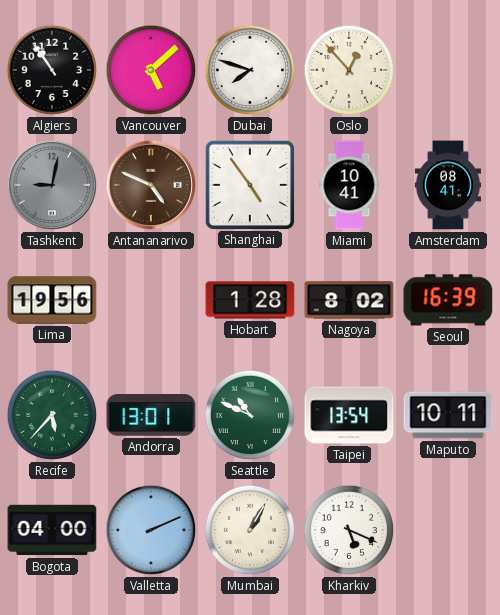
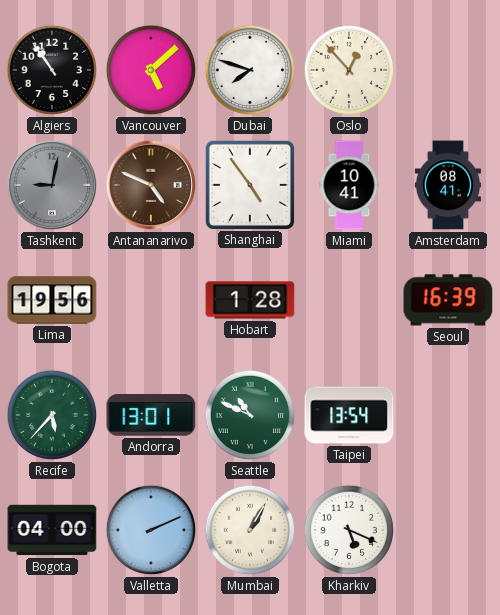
Nagoya: 8:02 -> none
Maputo: 10:11 -> none
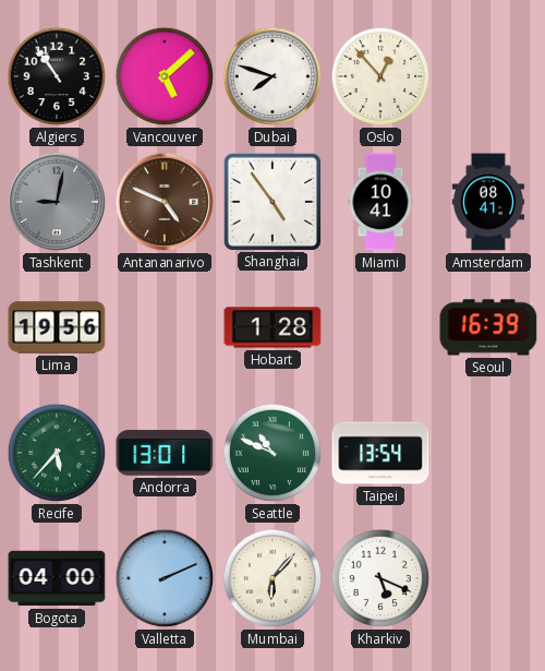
Mumbai: 1:05 -> 6:07
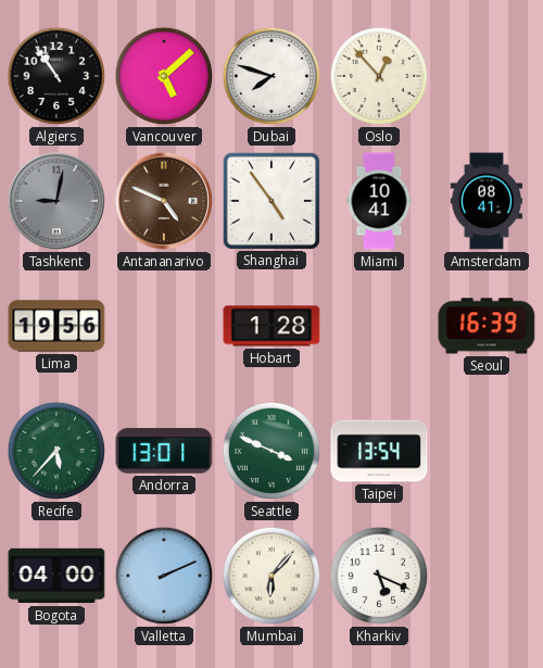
Seattle: 10:49 -> 3:49
